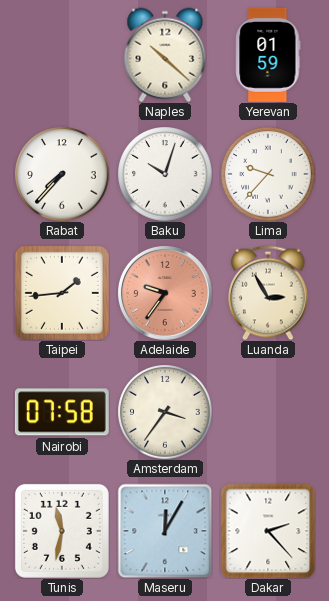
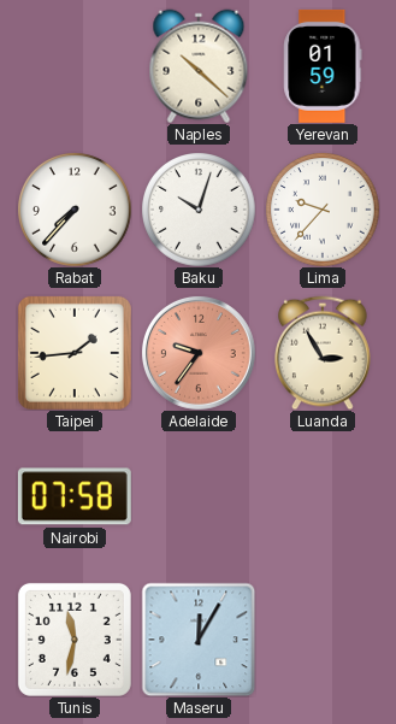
Amsterdam: 3:36 -> none
Dakar: 2:23 -> none
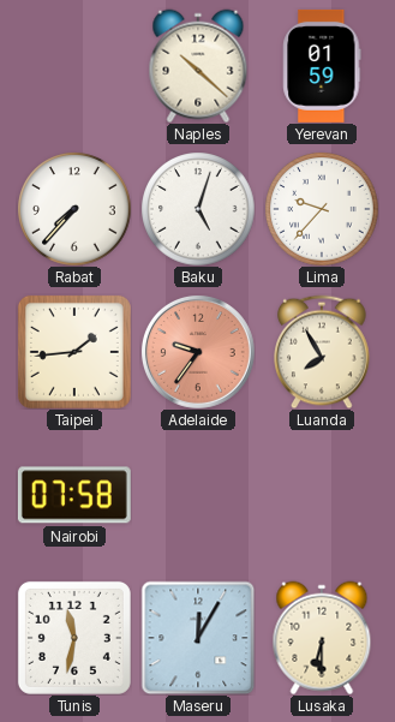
Baku: 10:03 -> 5:03
Luanda: 2:55 -> 7:55
Lusaka: none -> 6:30
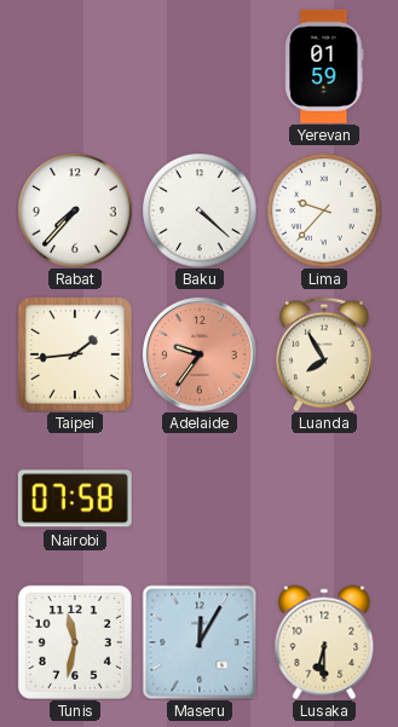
Naples: 10:22 -> none
Baku: 5:03 -> 4:22
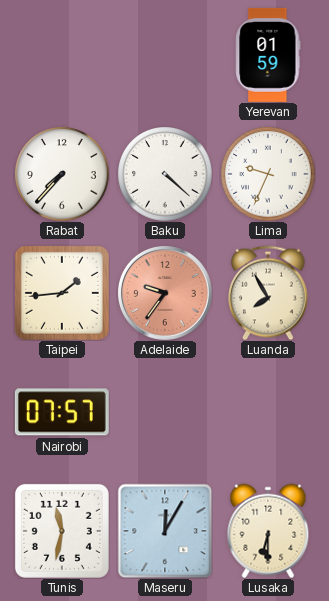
Lima: 9:37 -> 9:34
Nairobi: 07:58 -> 07:57
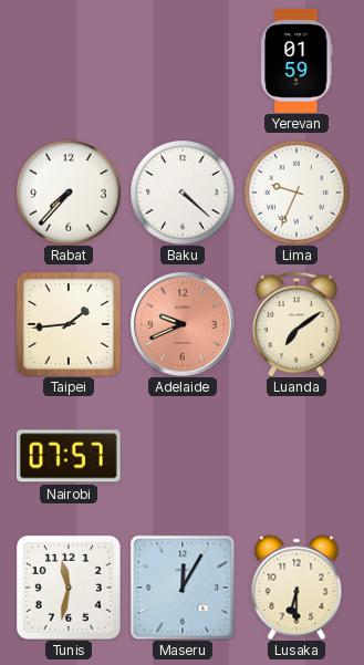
Adelaide: 9:36 -> 9:41
Luanda: 7:55 -> 7:09
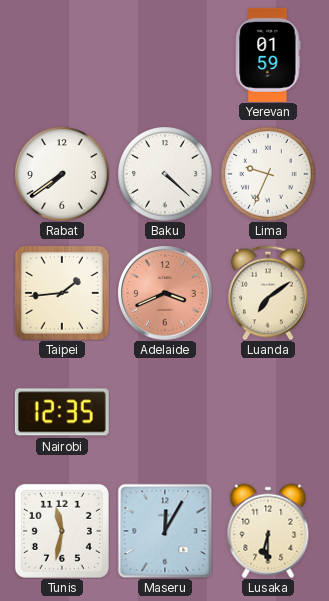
Rabat: 7:37 -> 7:39
Adelaide: 9:41 -> 3:41
Nairobi: 07:57 -> 12:35
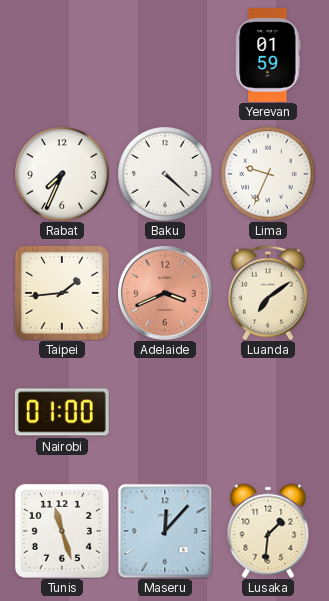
Rabat: 7:39 -> 7:34
Nairobi: 12:35 -> 01:00
Tunis: 11:32 -> 11:27
Maseru: 12:05 -> 12:07
Lusaka: 6:30 -> 1:31
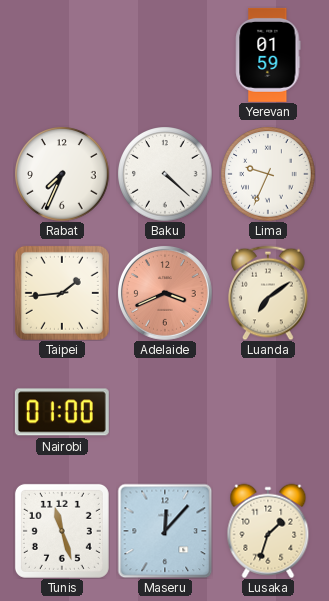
Lusaka: 1:31 -> 1:33
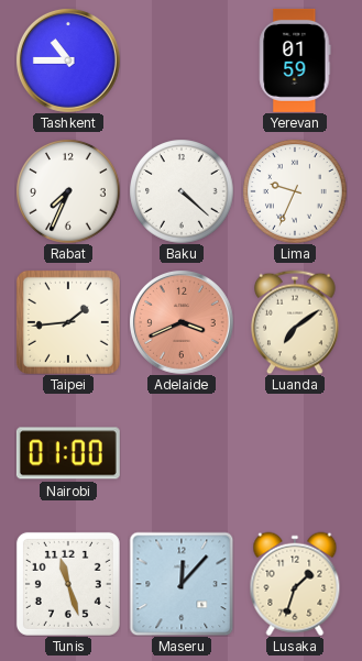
Tashkent: none -> 10:45
